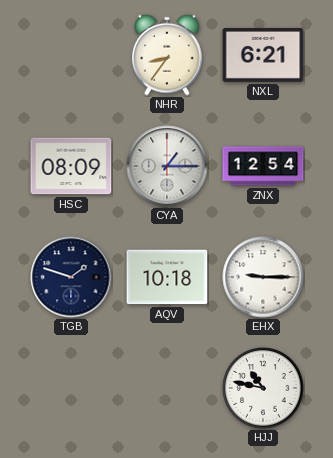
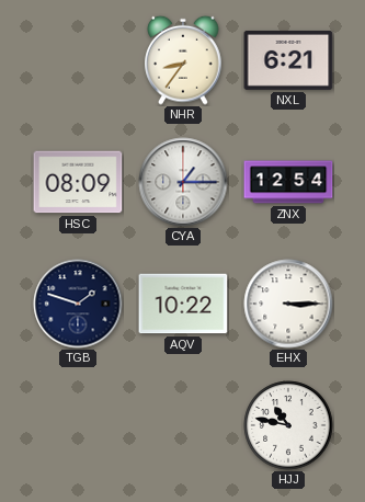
AQV: 10:18 -> 10:22
EHX: 9:15 -> 3:15
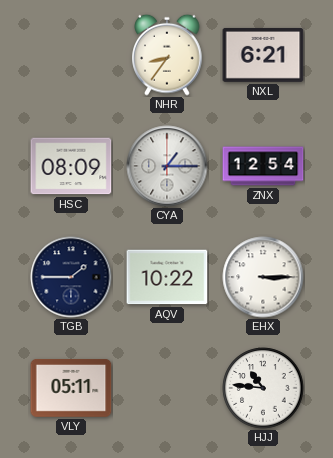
TGB: 1:48 -> 1:45
VLY: none -> 05:11
HJJ: 10:47 -> 10:46
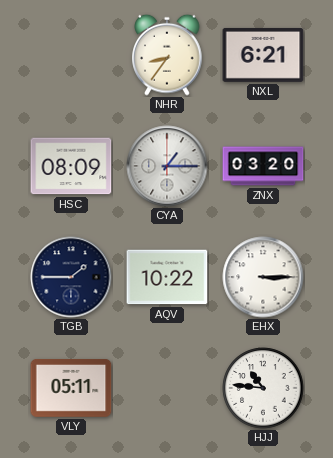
ZNX: 12:54 -> 03:20
